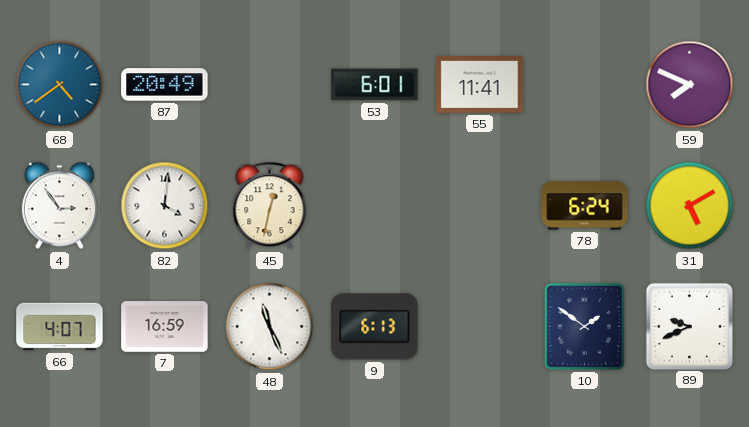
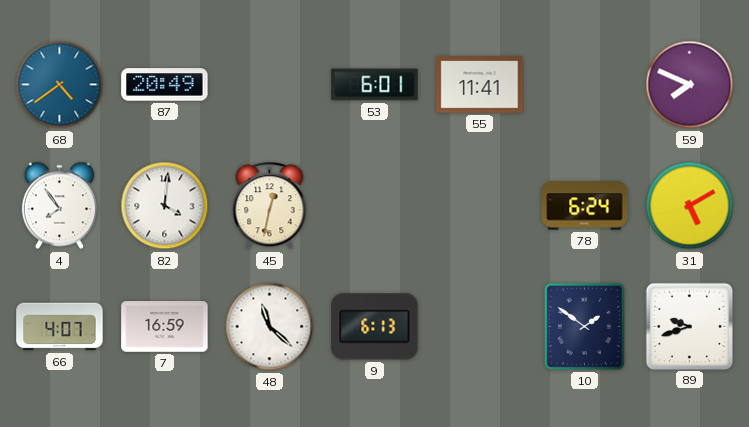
4: 2:54 -> 7:54
48: 11:26 -> 11:22
89: 9:41 -> 9:42
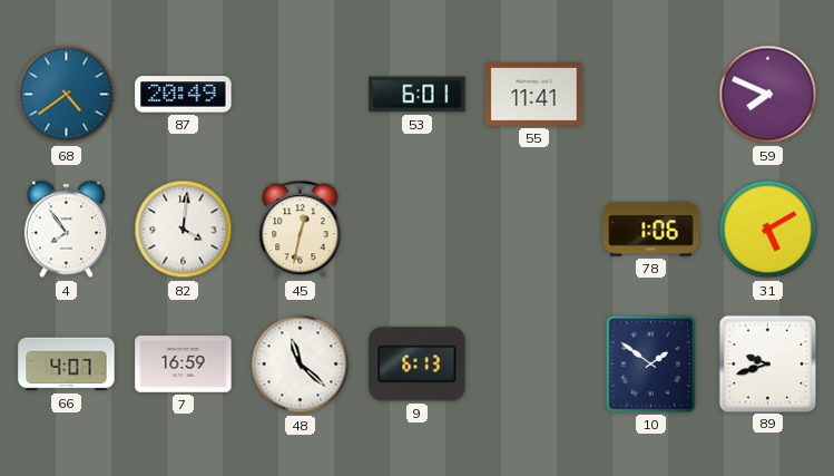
78: 6:24 -> 1:06
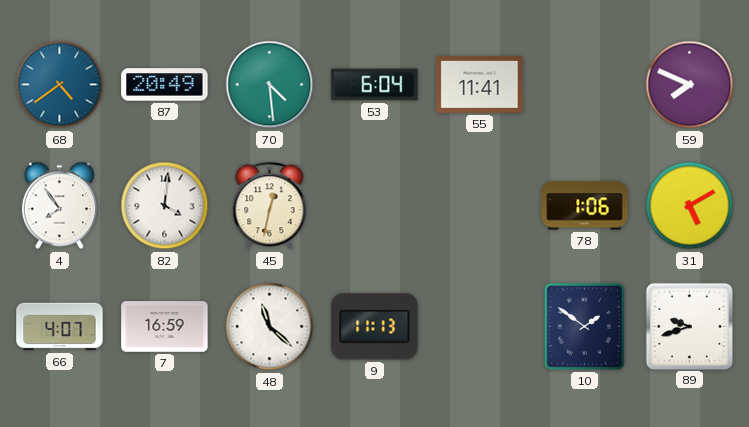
70: none -> 4:29
53: 6:01 -> 6:04
9: 6:13 -> 11:13
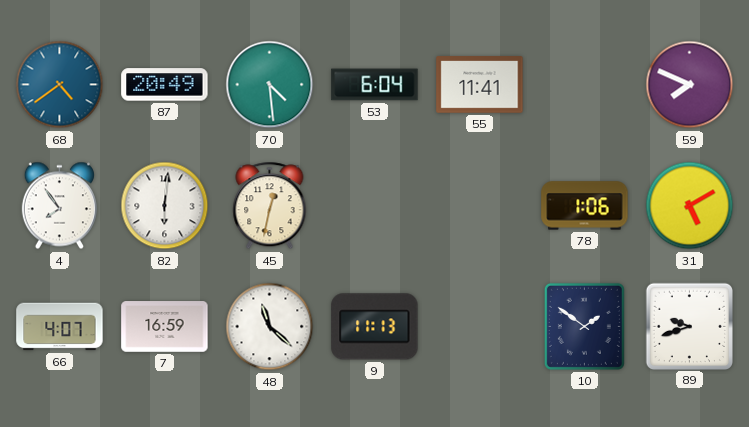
82: 4:01 -> 6:01
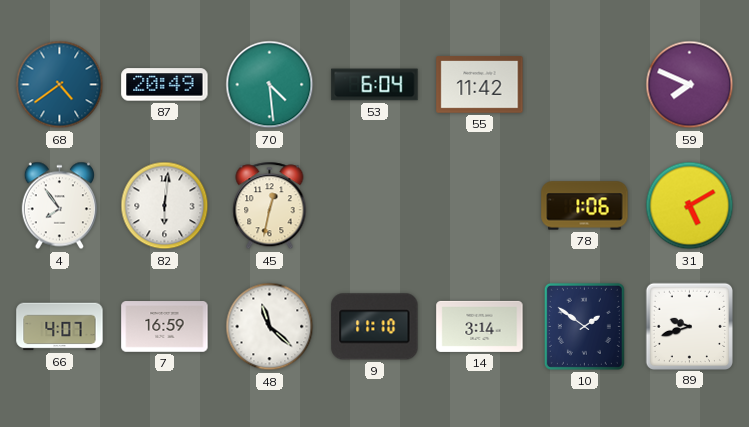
55: 11:41 -> 11:42
9: 11:13 -> 11:10
14: none -> 3:14
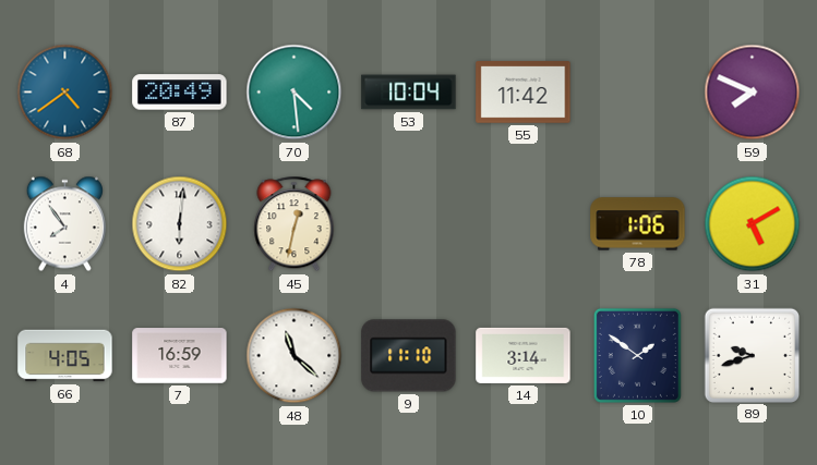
53: 6:04 -> 10:04
66: 4:07 -> 4:05
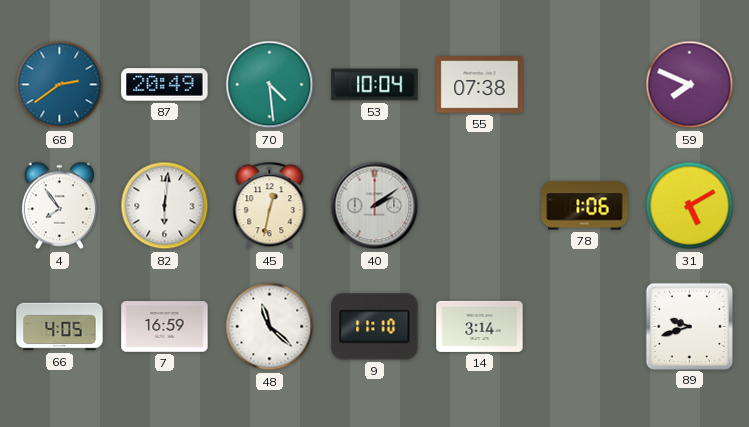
68: 4:39 -> 2:39
55: 11:42 -> 07:38
40: none -> 2:09
10: 1:51 -> none
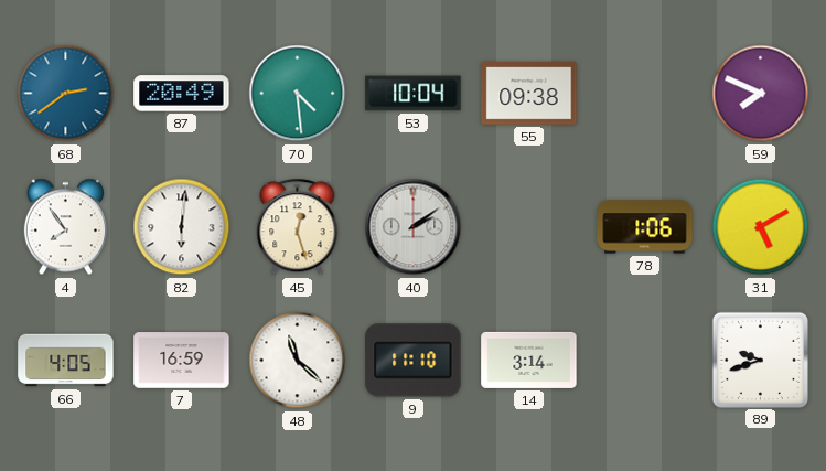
55: 07:38 -> 09:38
45: 12:32 -> 12:27
